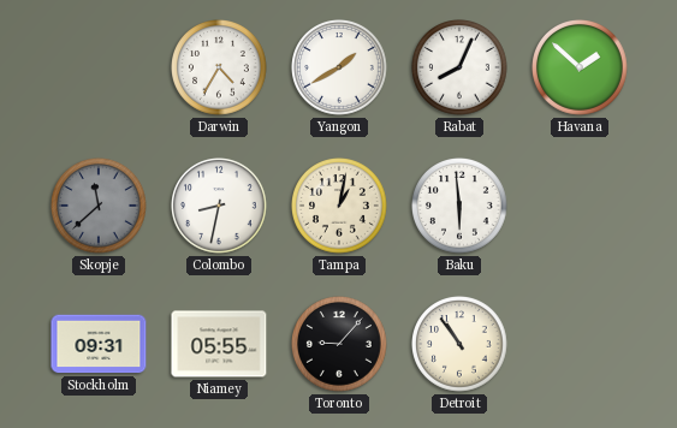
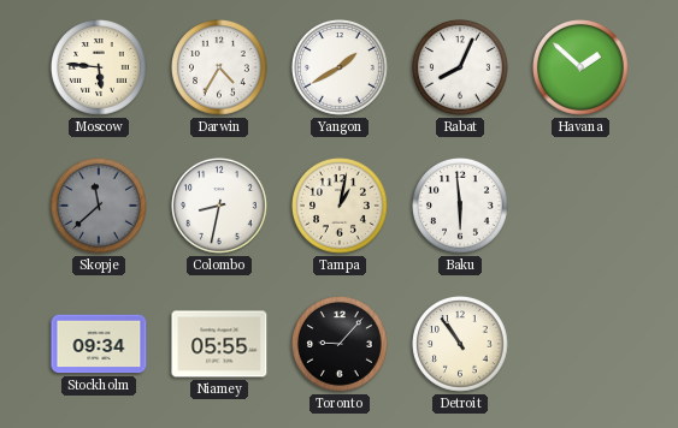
Moscow: none -> 5:46
Stockholm: 09:31 -> 09:34
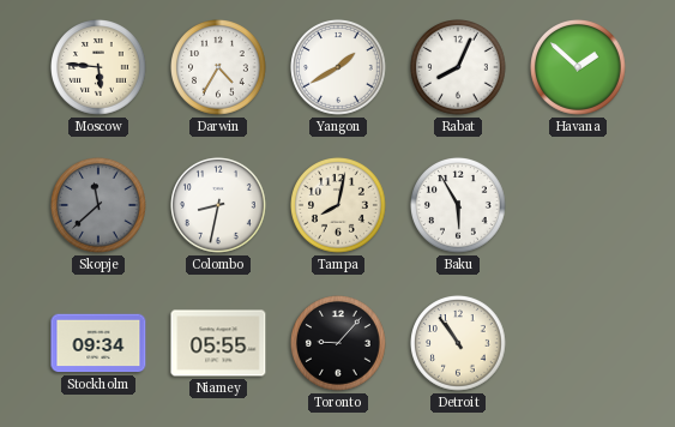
Tampa: 1:02 -> 8:02
Baku: 5:59 -> 5:55
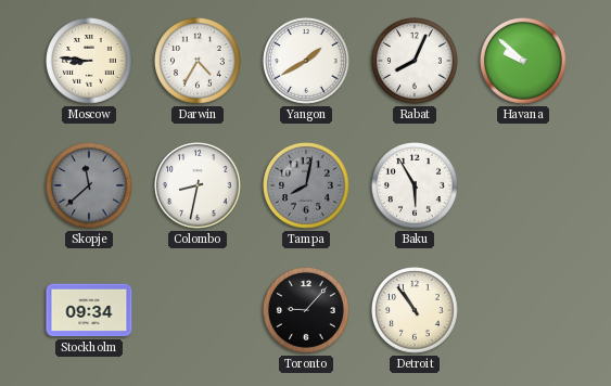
Moscow: 5:46 -> 8:46
Havana: 1:52 -> 9:52
Tampa dial: cream -> grey
Niamey: 05:55 -> none
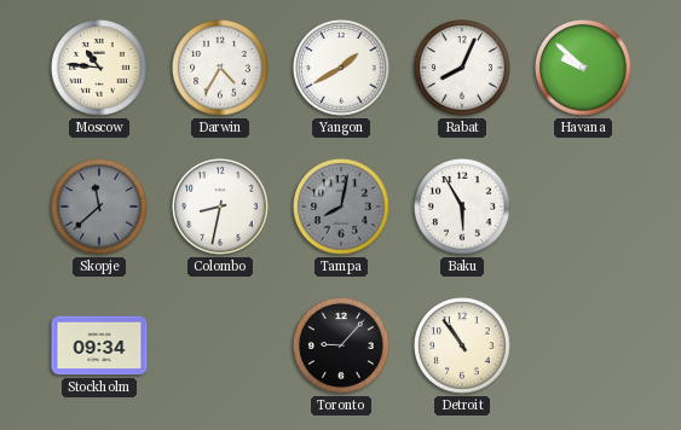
Moscow: 8:46 -> 10:46
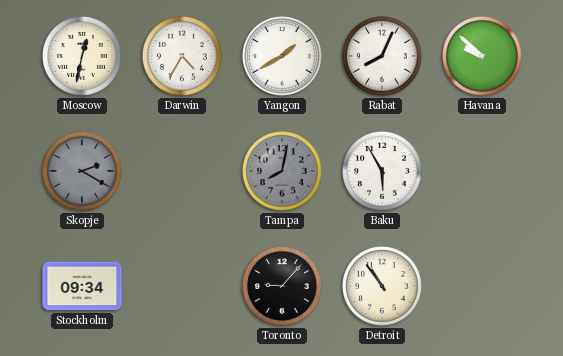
Moscow: 10:46 -> 12:32
Skopje: 11:38 -> 2:20
Colombo: 8:32 -> none
